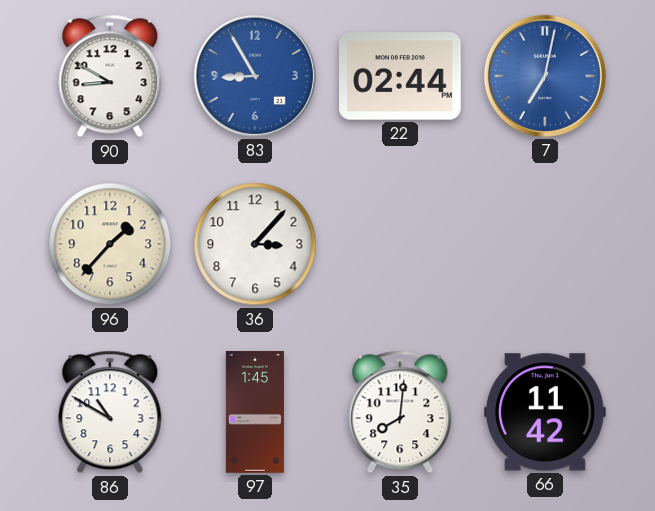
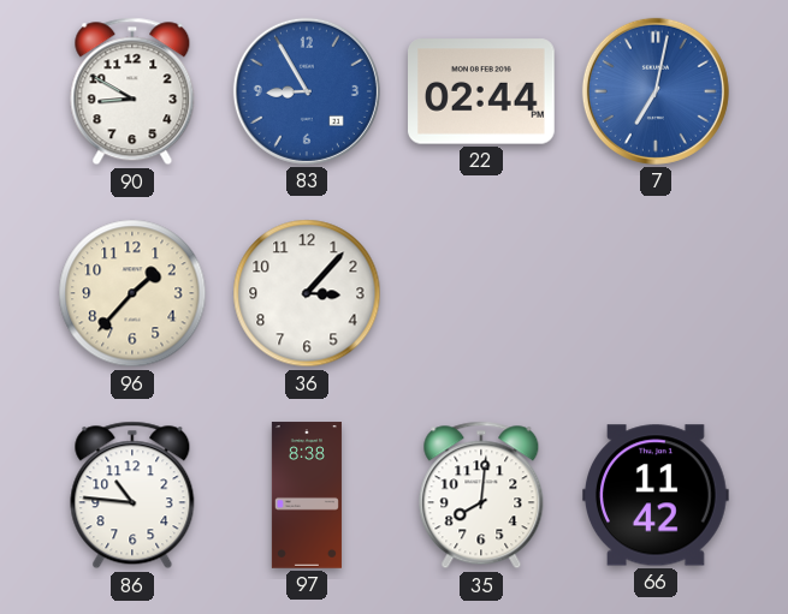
86: 10:50 -> 10:46
97: 1:45 -> 8:38
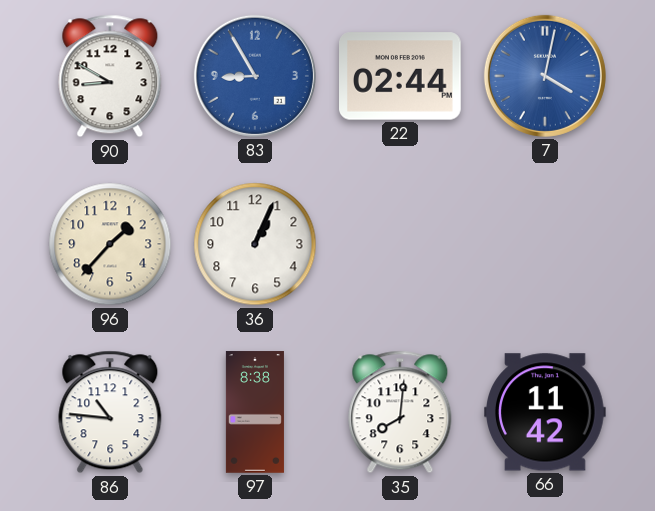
7: 7:02 -> 4:02
36: 3:07 -> 1:04
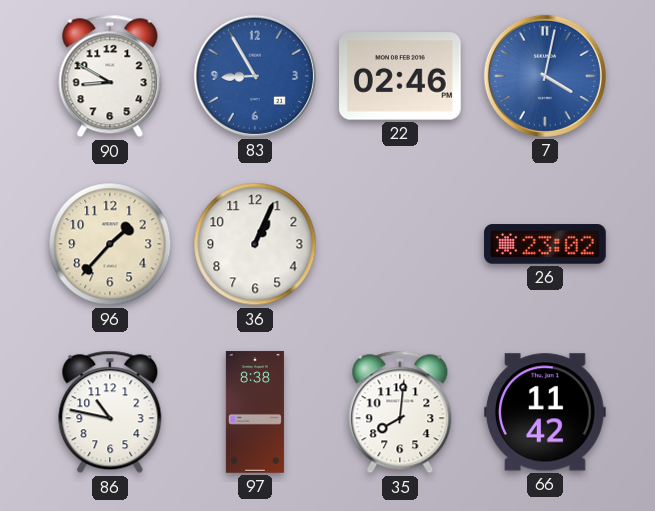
22: 02:44 -> 02:46
26: none -> 23:02
86: 10:46 -> 10:47
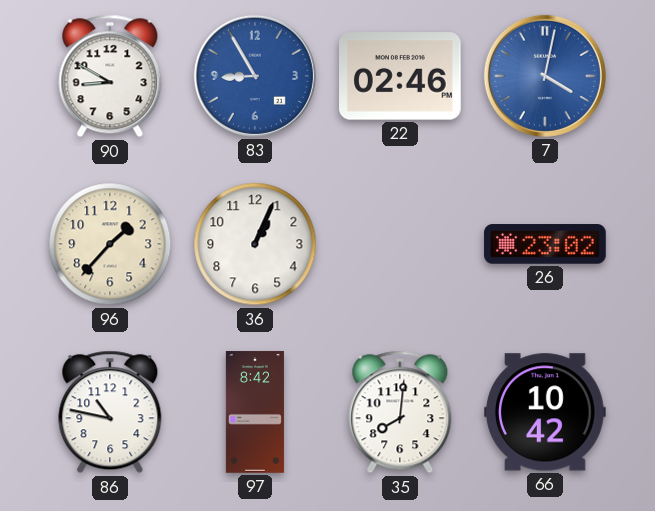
97: 8:38 -> 8:42
66: 11:42 -> 10:42
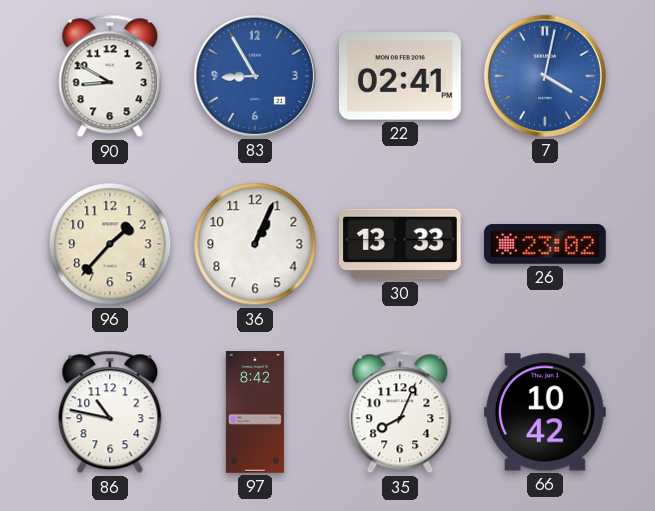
22: 02:46 -> 02:41
30: none -> 13:33
35: 8:01 -> 8:04
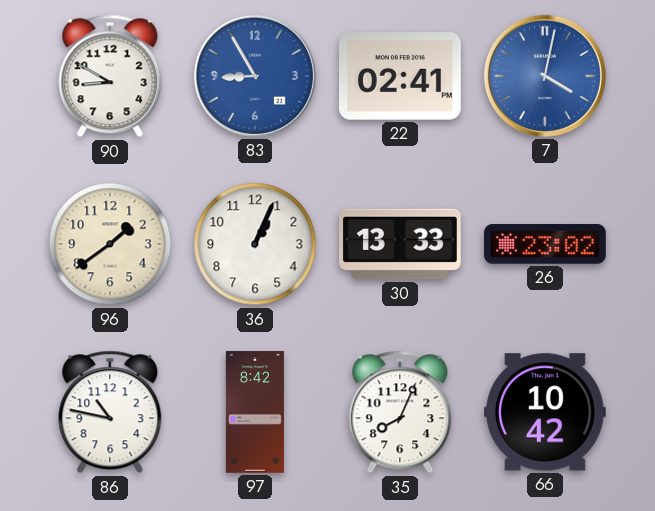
96: 1:37 -> 1:39
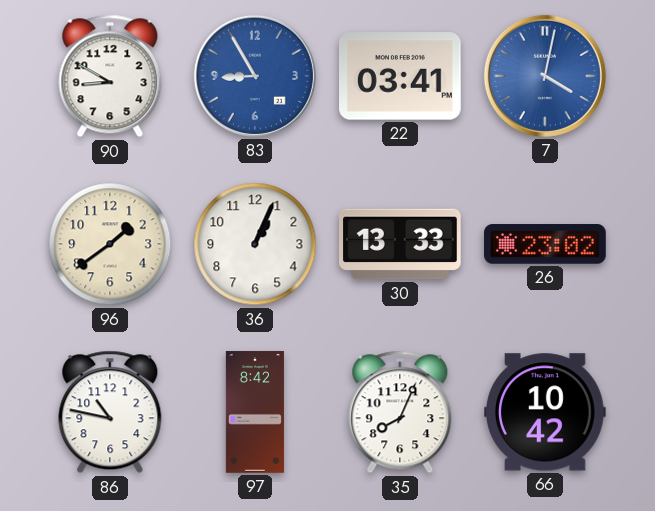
22: 02:41 -> 03:41
